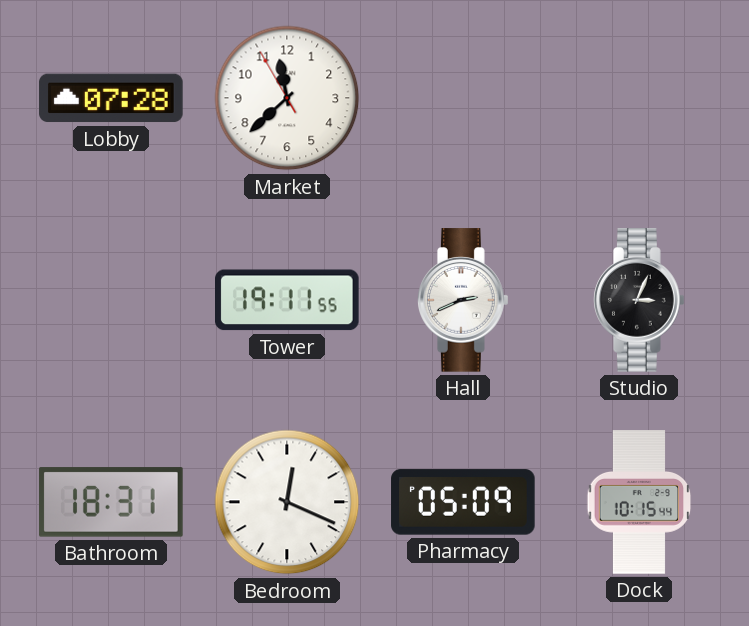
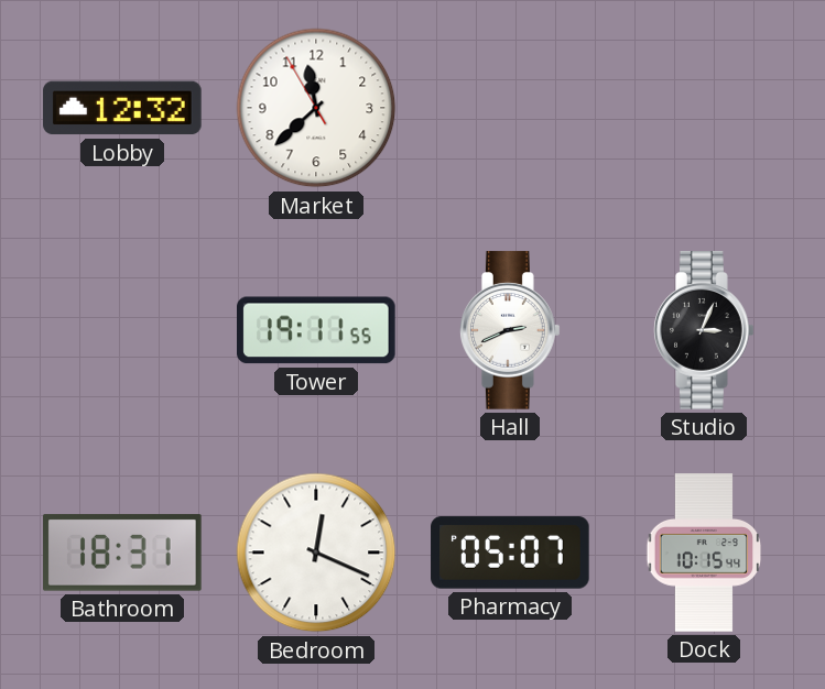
Lobby: 07:28 -> 12:32
Pharmacy: 05:09 -> 05:07
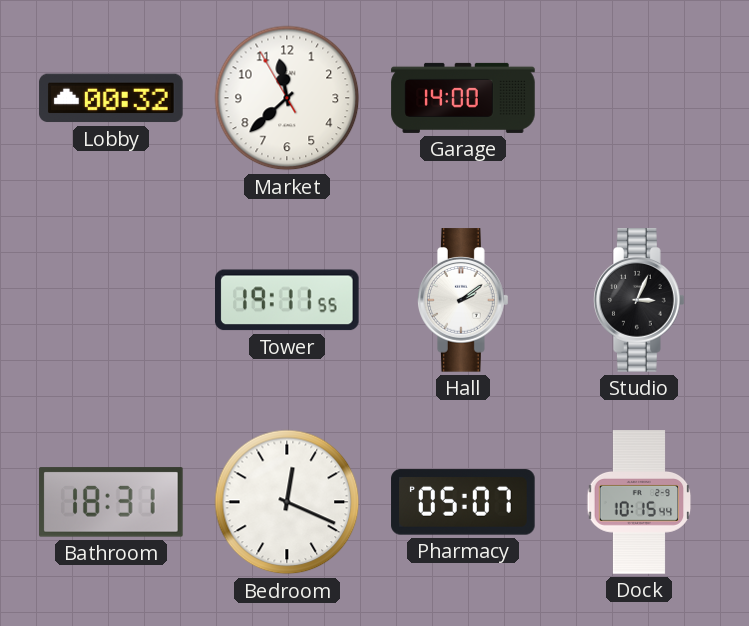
Lobby: 12:32 -> 00:32
Garage: none -> 14:00
Hall: 2:41 -> 2:09
